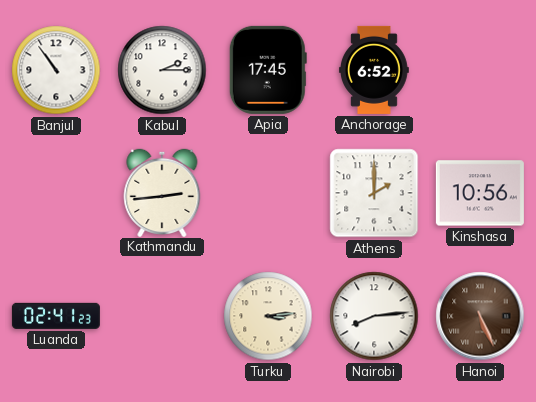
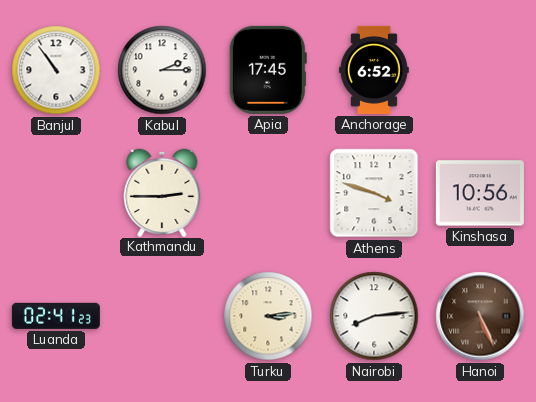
Kathmandu: 2:44 -> 2:45
Athens: 2:00 -> 3:48
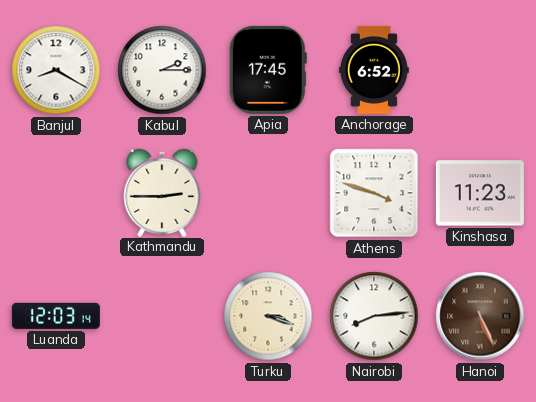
Banjul: 10:54 -> 8:20
Kinshasa: 10:56 -> 11:23
Luanda: 02:41 -> 12:03
Turku: 3:14 -> 3:18
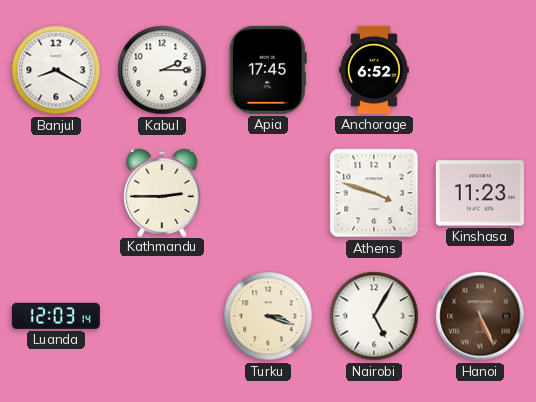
Nairobi: 8:14 -> 5:05
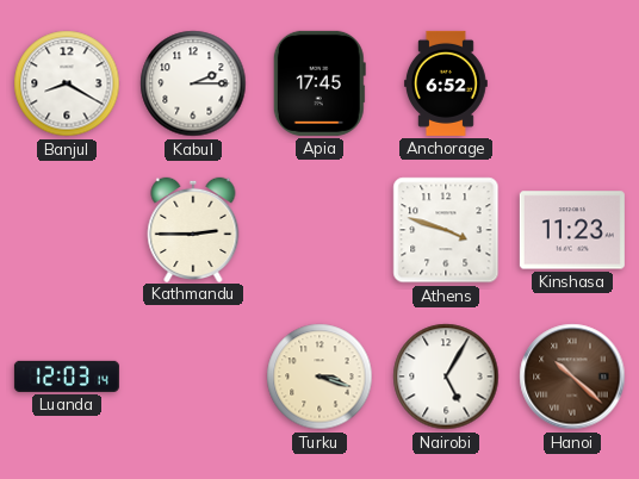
Hanoi: 5:26 -> 10:22
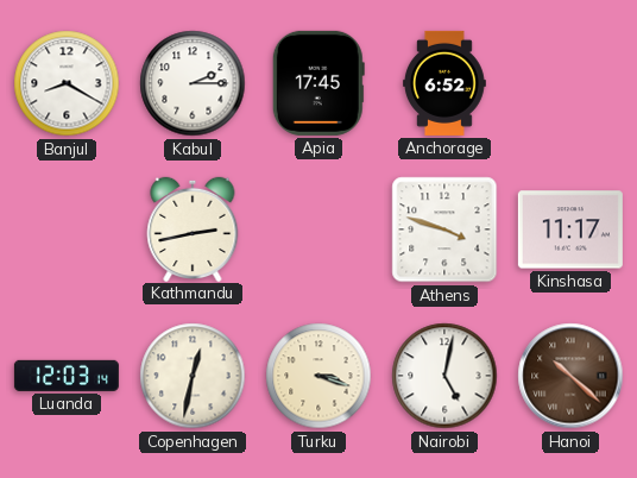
Kathmandu: 2:45 -> 2:43
Kinshasa: 11:23 -> 11:17
Copenhagen: none -> 12:32
Nairobi: 5:05 -> 5:02
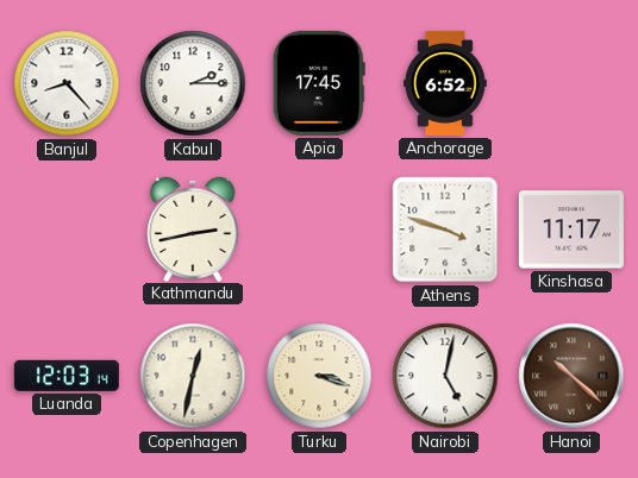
Banjul: 8:20 -> 8:23
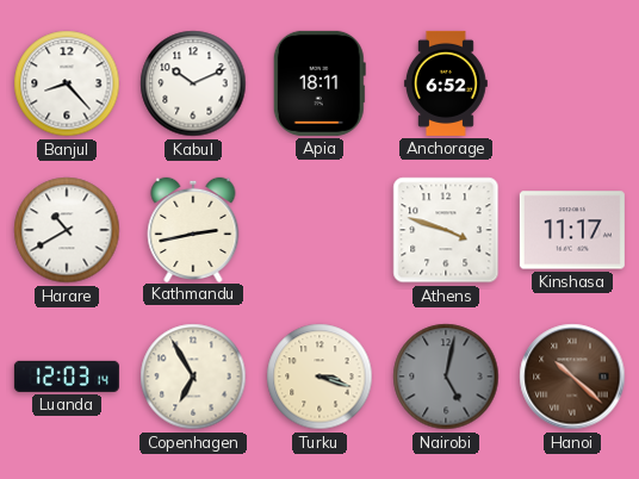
Kabul: 2:15 -> 10:11
Apia: 17:45 -> 18:11
Harare: none -> 10:40
Copenhagen: 12:32 -> 6:55
Nairobi dial: white -> grey
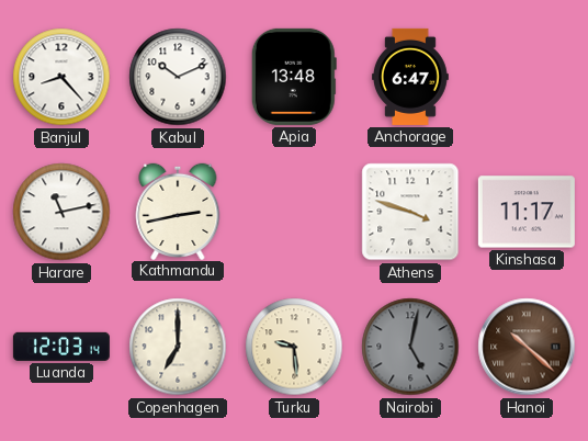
Apia: 18:11 -> 13:48
Anchorage: 6:52 -> 6:47
Harare: 10:40 -> 11:13
Copenhagen: 6:55 -> 7:00
Turku: 3:18 -> 9:29
